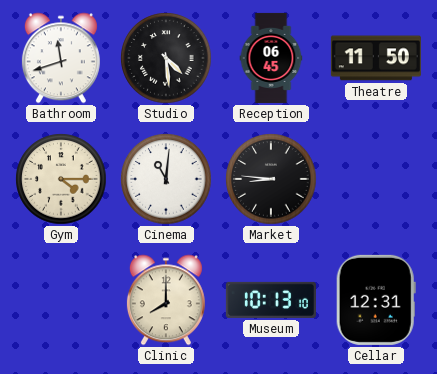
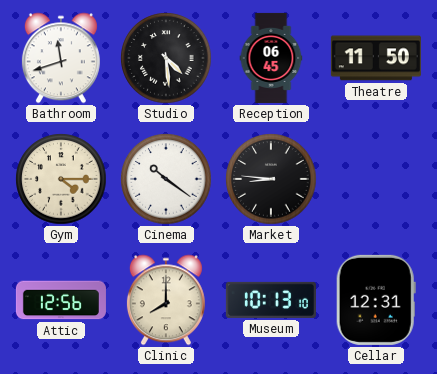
Cinema: 11:01 -> 10:21
Attic: none -> 12:56
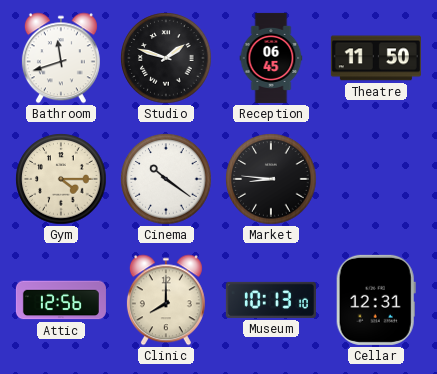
Studio: 4:29 -> 1:48
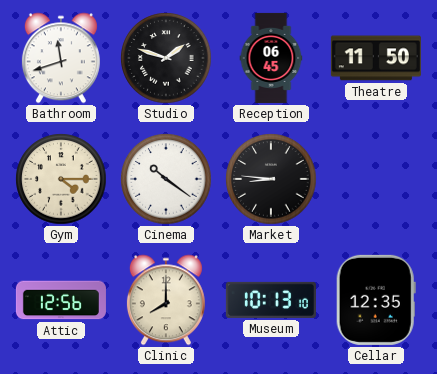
Cellar: 12:31 -> 12:35
